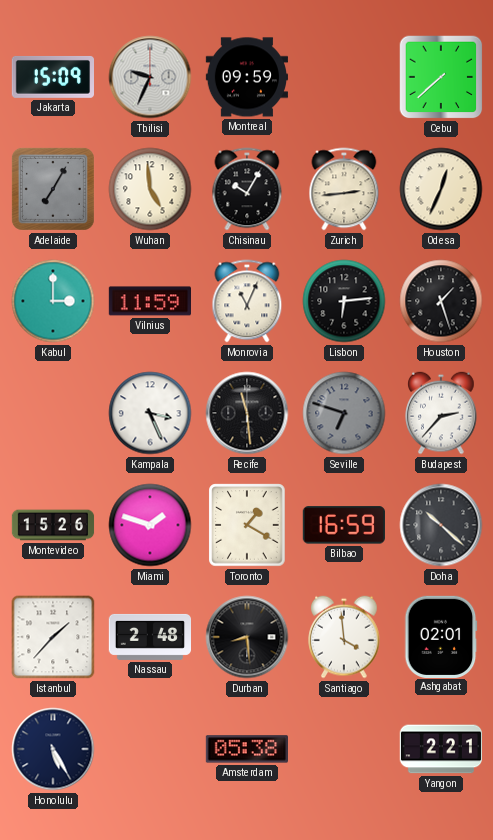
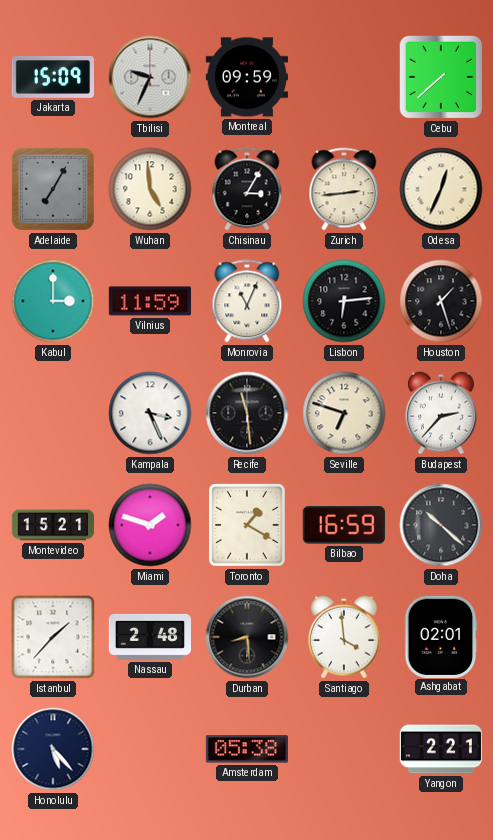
Chisinau: 10:05 -> 3:05
Seville dial: grey -> cream
Montevideo: 15:26 -> 15:21
Honolulu: 5:25 -> 5:23
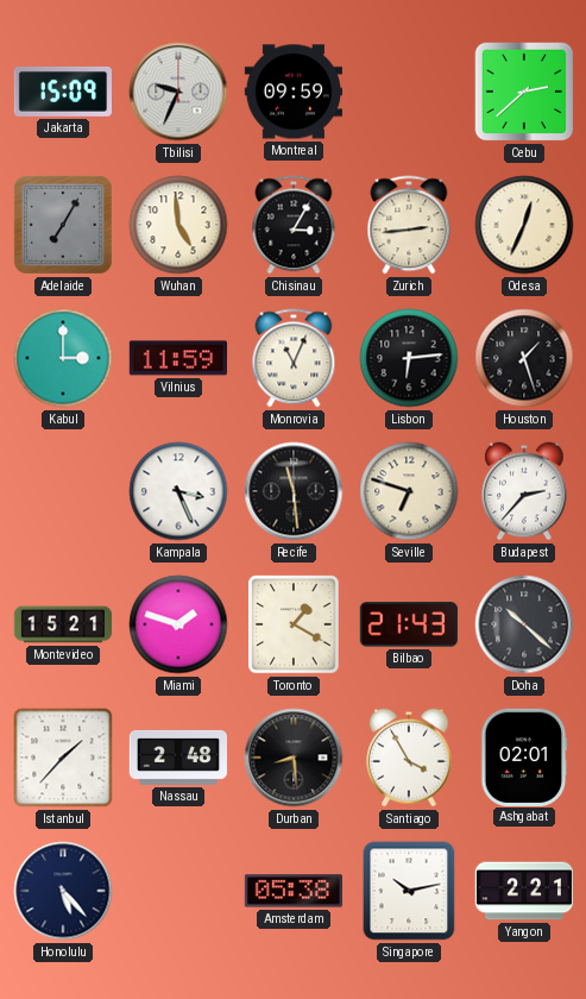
Cebu: 7:38 -> 2:38
Bilbao: 16:59 -> 21:43
Santiago: 3:59 -> 3:55
Singapore: none -> 10:13
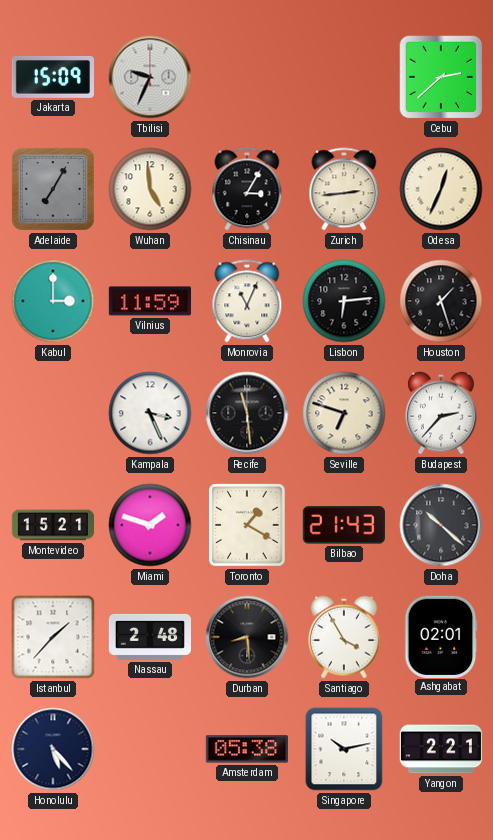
Montreal: 09:59 -> none
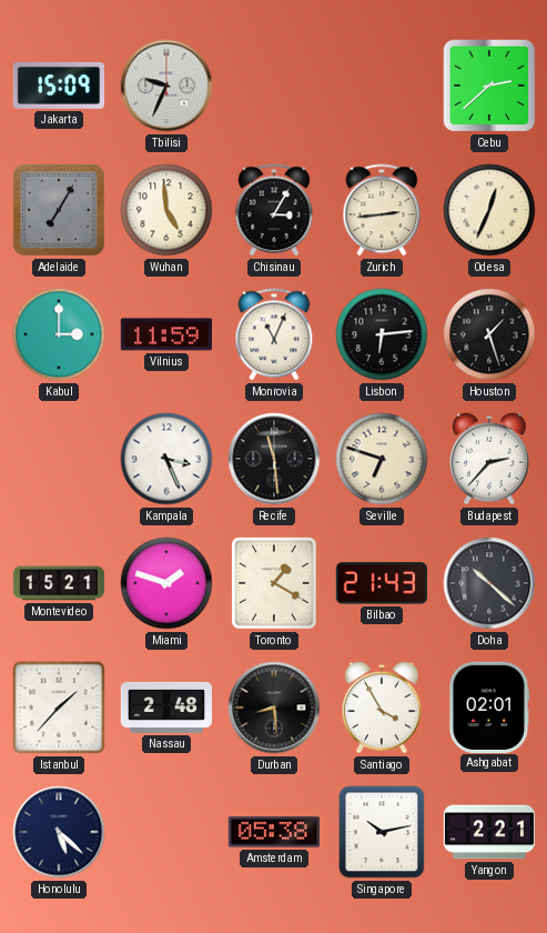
Honolulu: 5:23 -> 5:22
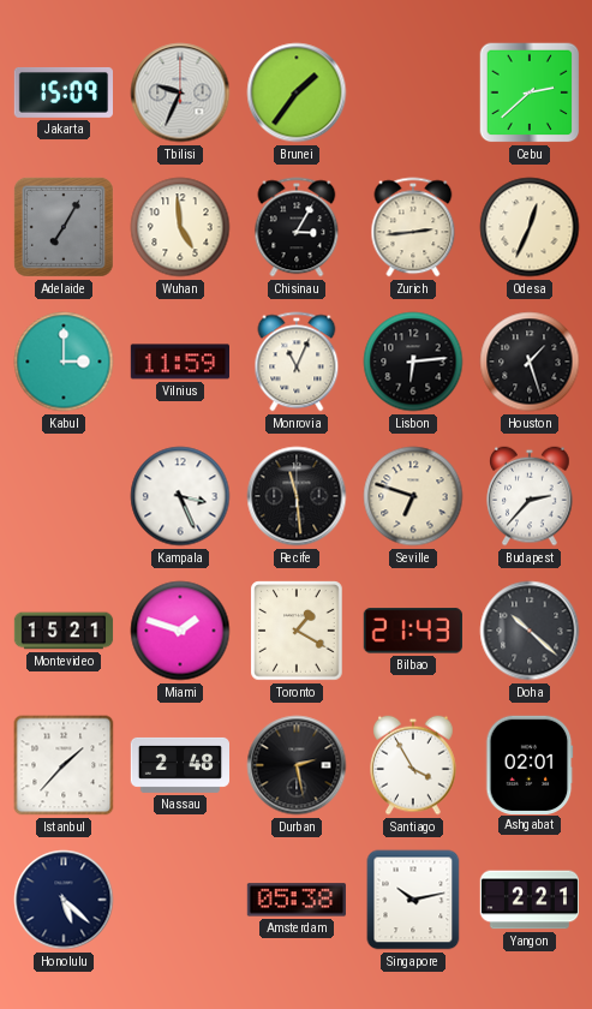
Brunei: none -> 1:36
Durban: 8:29 -> 2:28
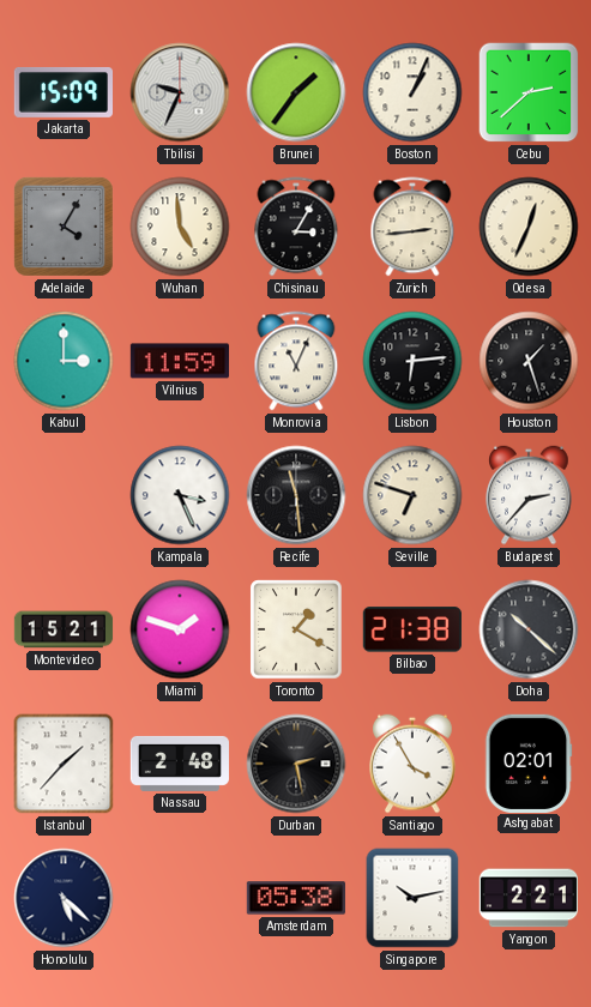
Boston: none -> 1:04
Adelaide: 7:05 -> 4:05
Bilbao: 21:43 -> 21:38
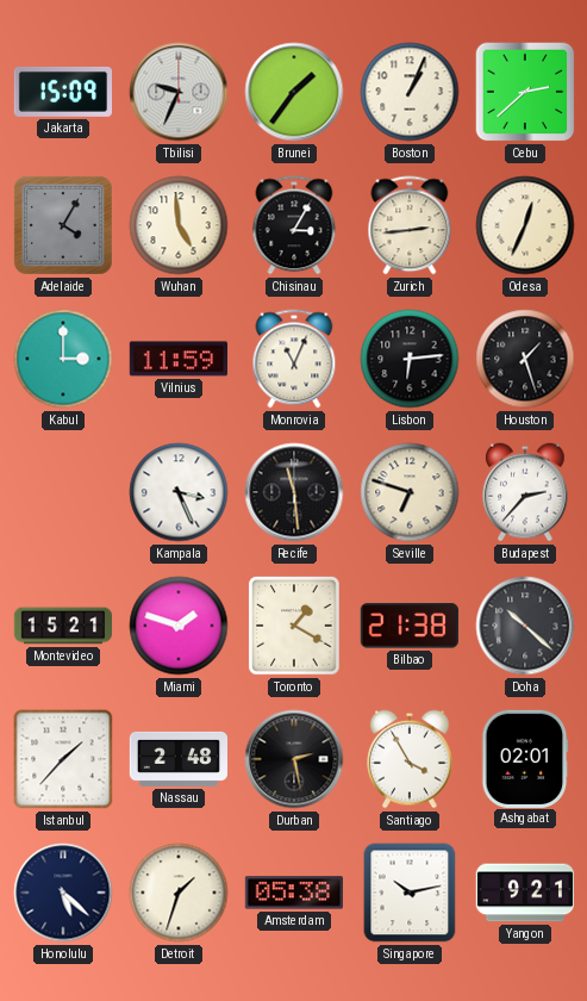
Detroit: none -> 1:33
Yangon: 2:21 -> 9:21
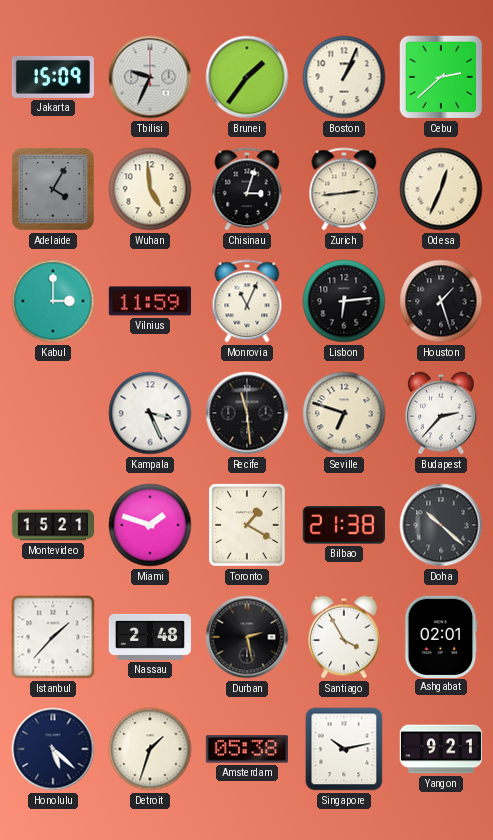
Chisinau: 3:05 -> 3:03
